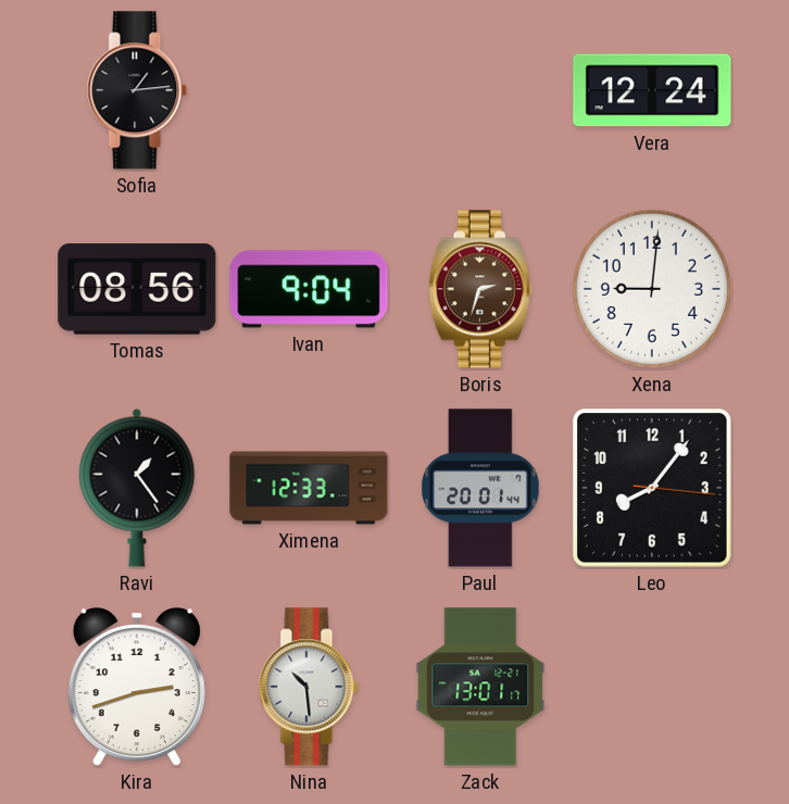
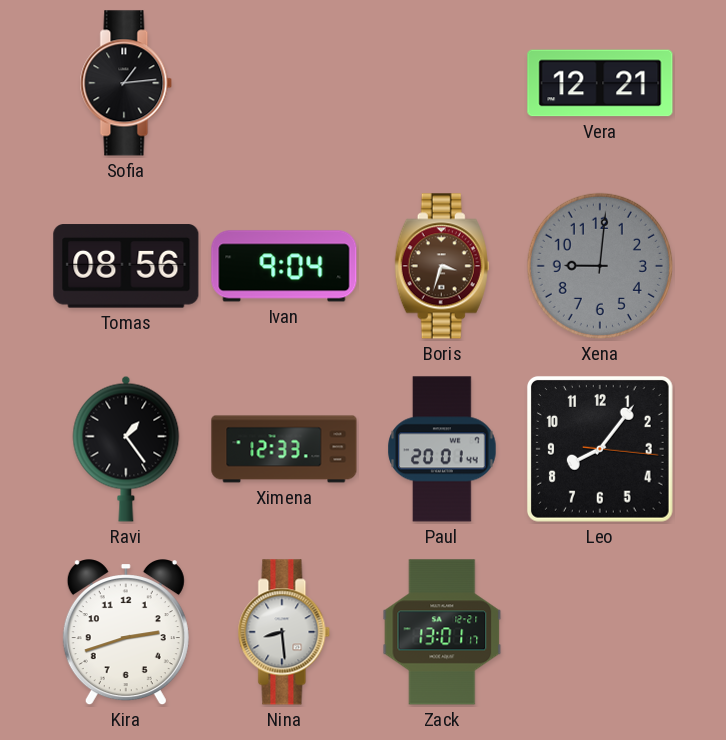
Vera: 12:24 -> 12:21
Boris: 2:33 -> 3:33
Xena dial: white -> grey
Nina: 10:29 -> 8:29
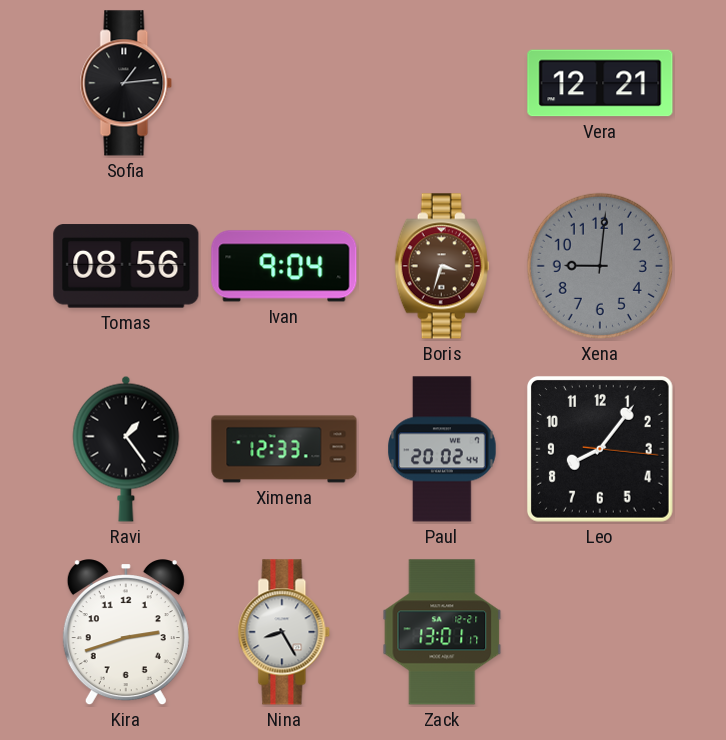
Paul: 20:01 -> 20:02
Nina: 8:29 -> 8:25
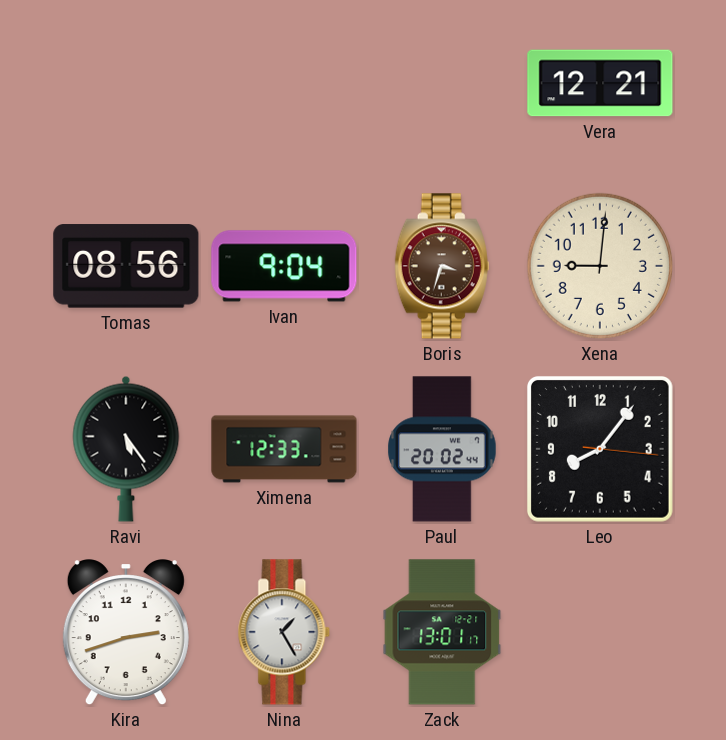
Sofia: 1:14 -> none
Xena dial: grey -> cream
Ravi: 1:24 -> 5:24
Nina: 8:25 -> 1:25
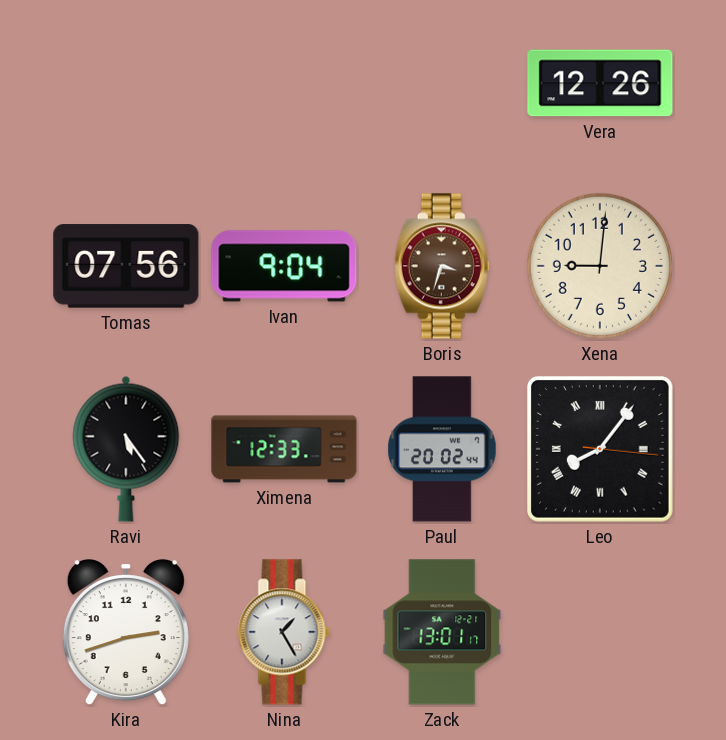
Vera: 12:21 -> 12:26
Tomas: 08:56 -> 07:56
Leo numerals: Arabic -> Roman
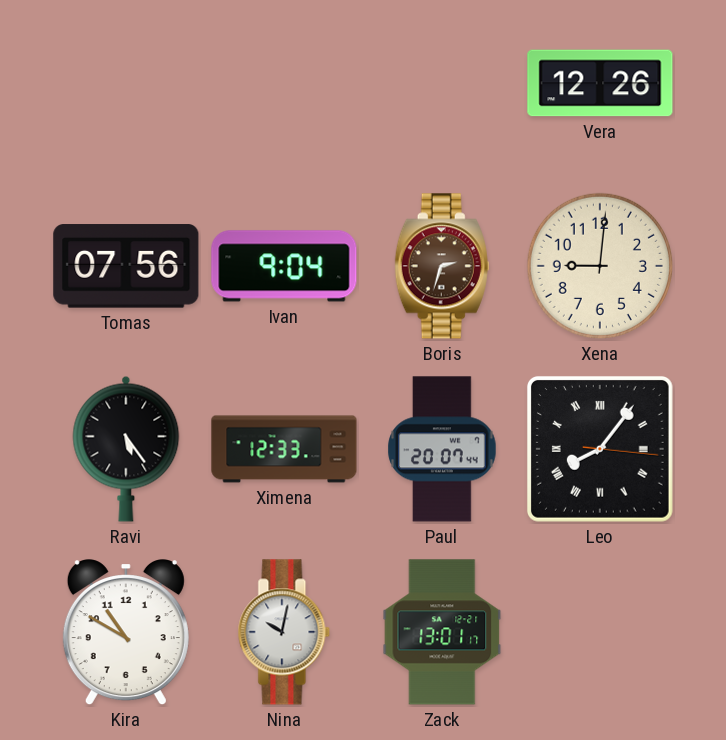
Boris: 3:33 -> 2:33
Paul: 20:02 -> 20:07
Kira: 2:42 -> 10:50
Nina: 1:25 -> 10:02
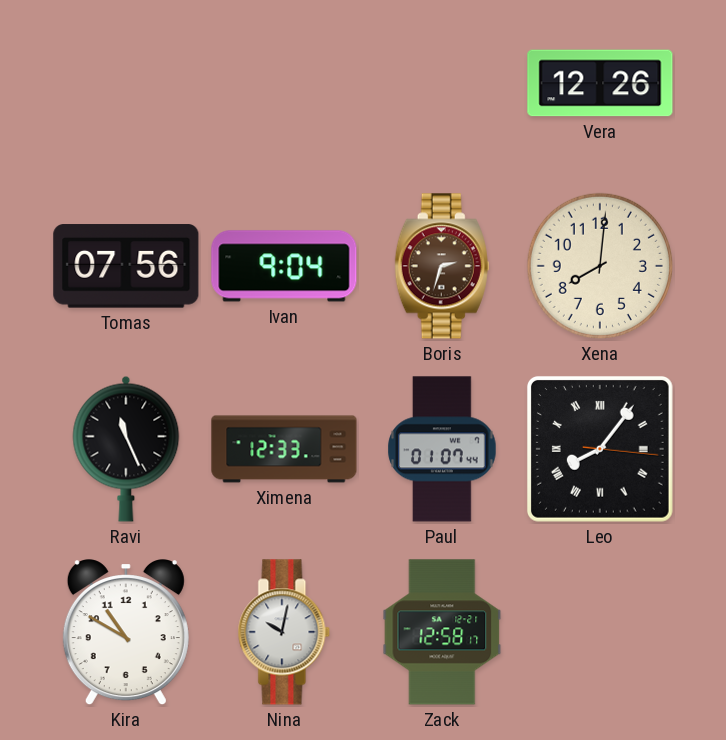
Xena: 9:01 -> 8:01
Ravi: 5:24 -> 11:26
Paul: 20:07 -> 01:07
Zack: 13:01 -> 12:58
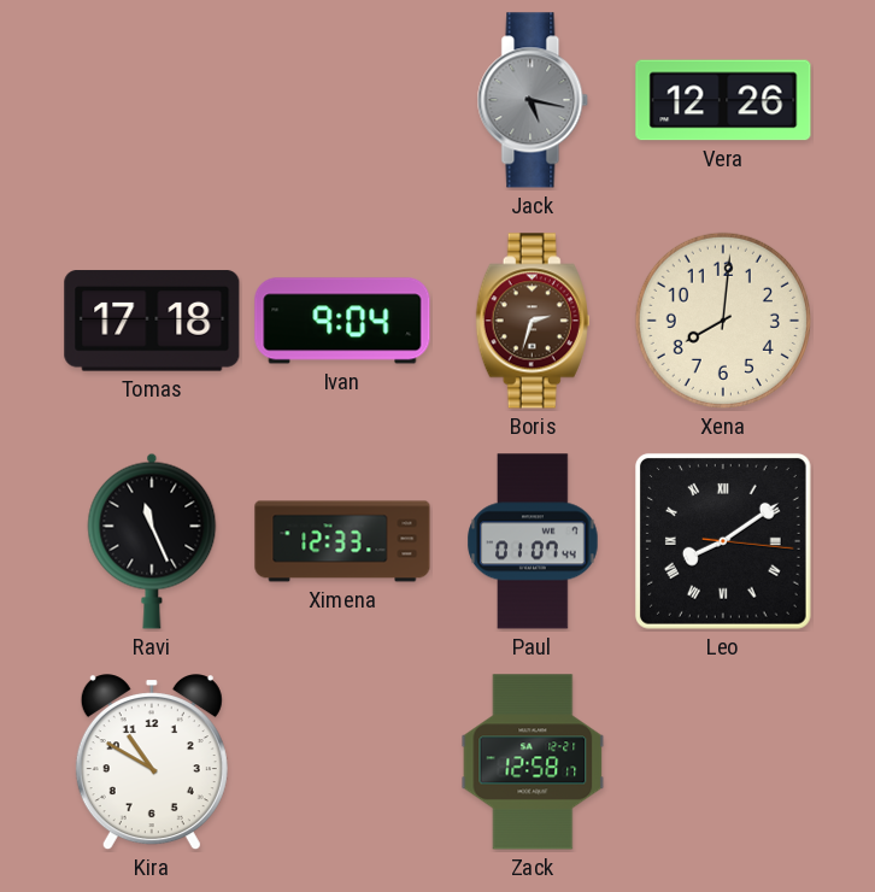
Jack: none -> 5:17
Tomas: 07:56 -> 17:18
Leo: 8:06 -> 8:09
Nina: 10:02 -> none
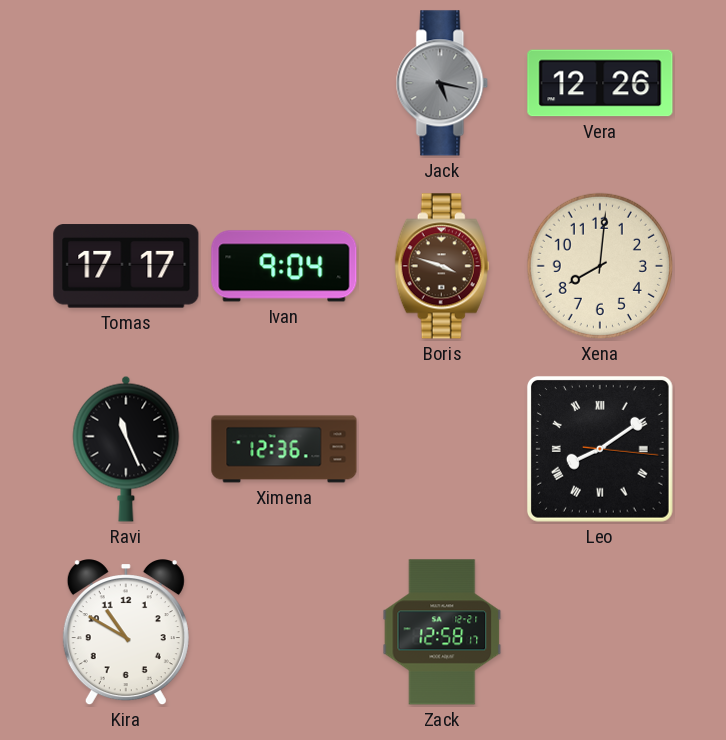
Tomas: 17:18 -> 17:17
Boris: 2:33 -> 3:48
Ximena: 12:33 -> 12:36
Paul: 01:07 -> none
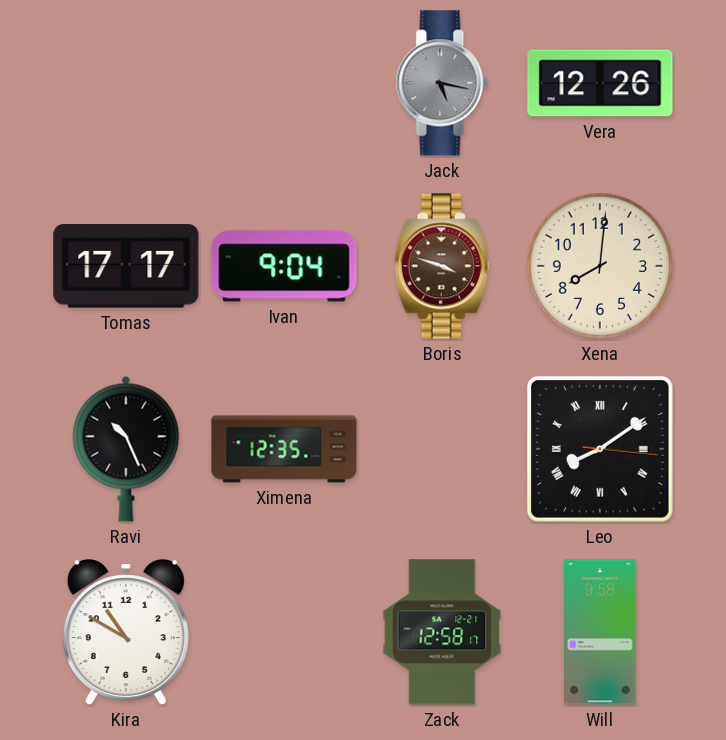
Ravi: 11:26 -> 10:26
Ximena: 12:36 -> 12:35
Will: none -> 9:58
